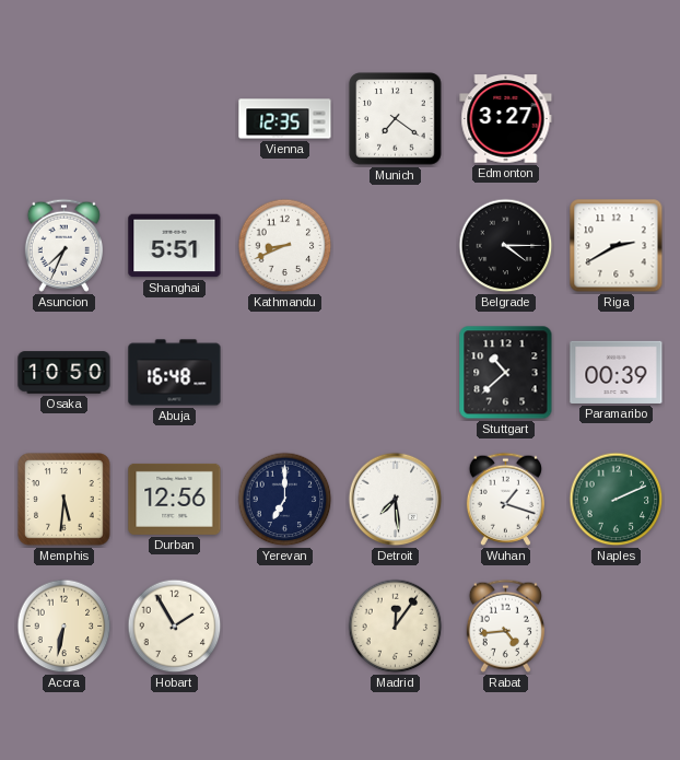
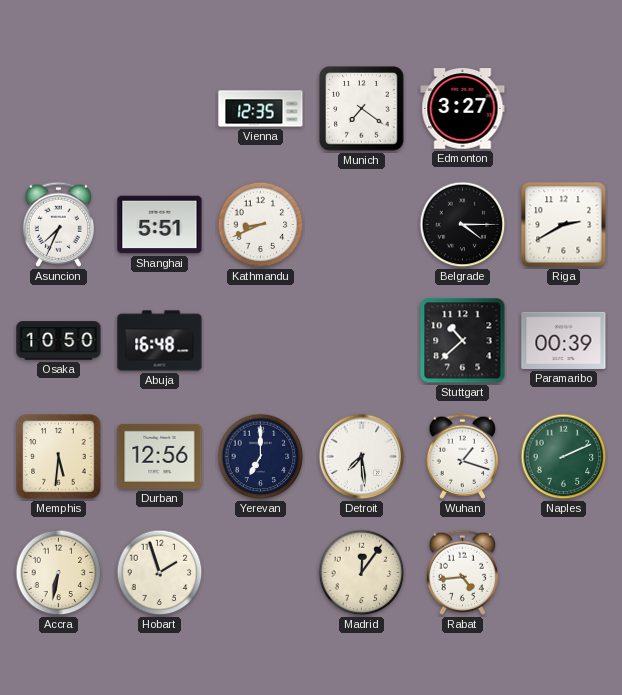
Hobart: 1:55 -> 1:57
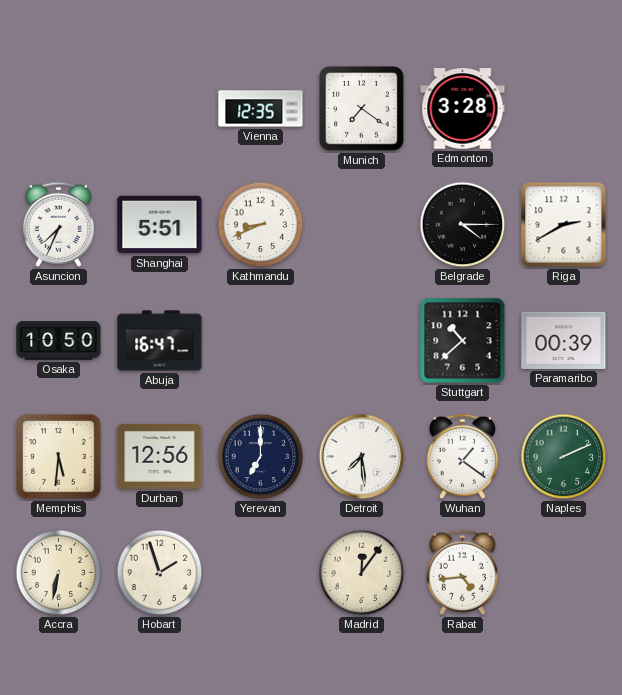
Edmonton: 3:27 -> 3:28
Abuja: 16:48 -> 16:47
Wuhan: 1:18 -> 1:21
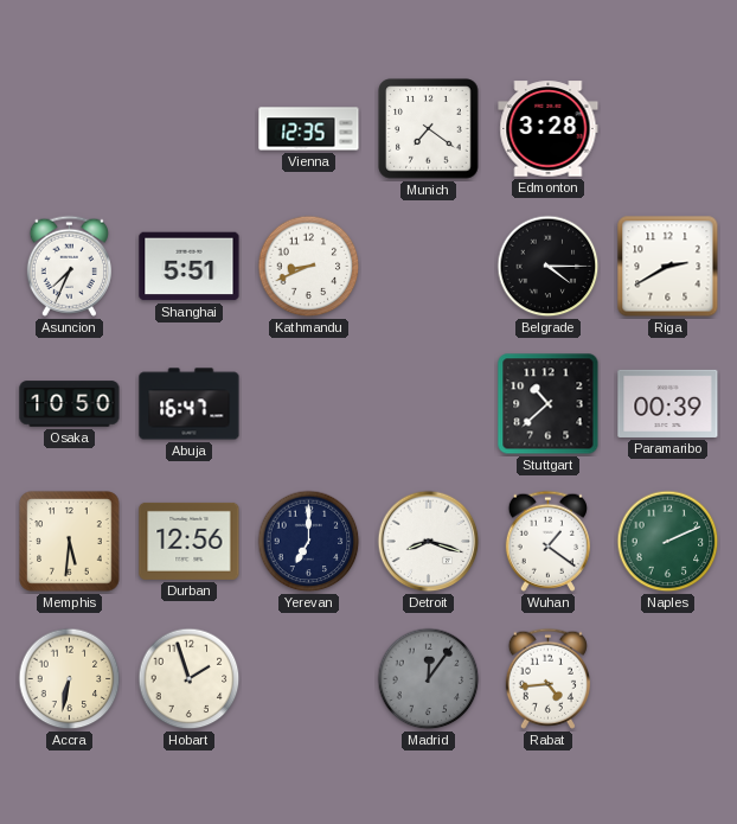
Detroit: 7:29 -> 8:18
Madrid dial: cream -> grey
